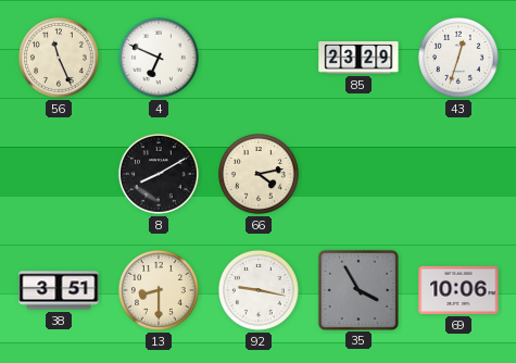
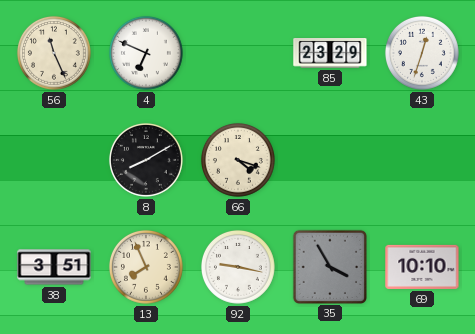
66: 4:13 -> 4:18
13: 8:30 -> 7:56
69: 10:06 -> 10:10
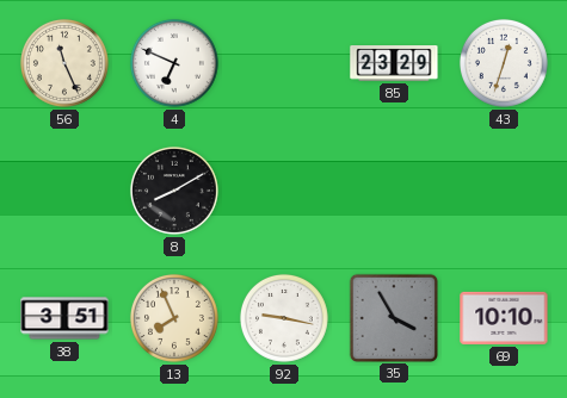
66: 4:18 -> none
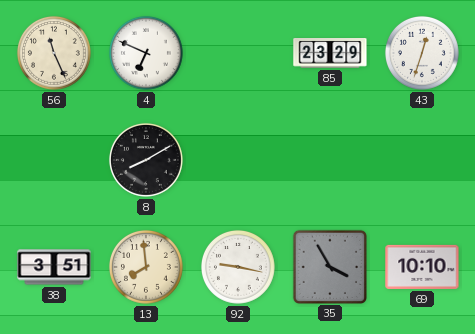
13: 7:56 -> 7:59
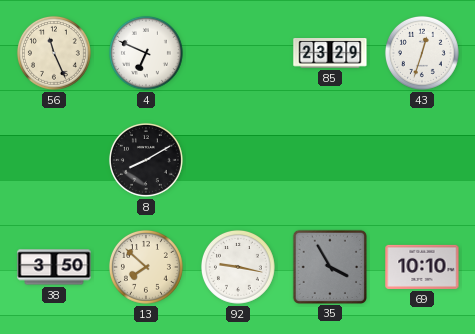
38: 3:51 -> 3:50
13: 7:59 -> 7:52
